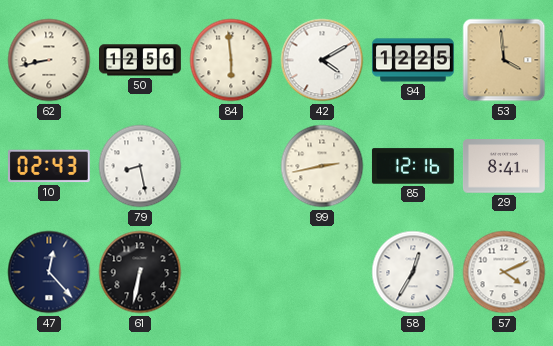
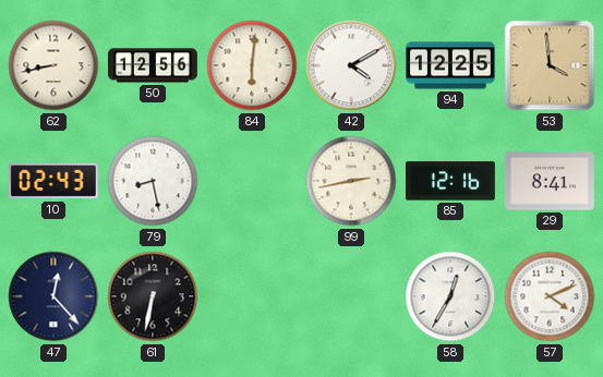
84: 5:59 -> 6:01
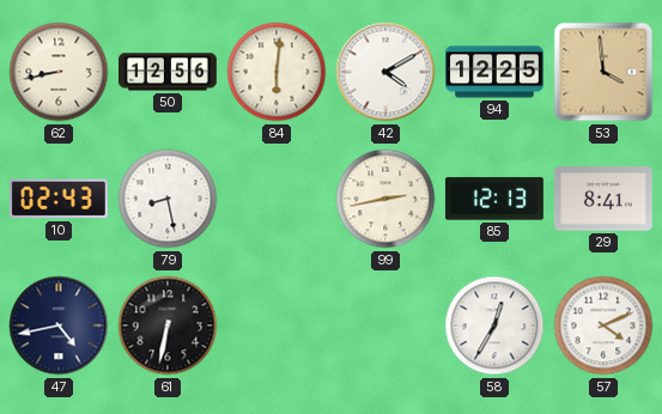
85: 12:16 -> 12:13
47: 12:23 -> 4:43
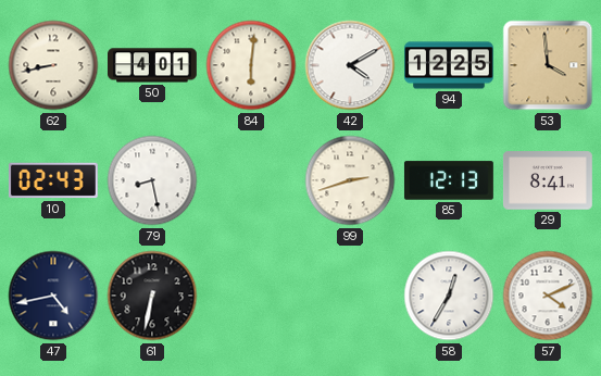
50: 12:56 -> 4:01
99: 2:43 -> 2:42
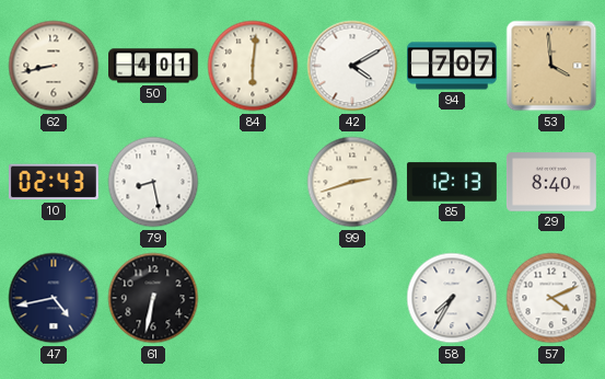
94: 12:25 -> 7:07
29: 8:41 -> 8:40
58: 12:35 -> 7:35
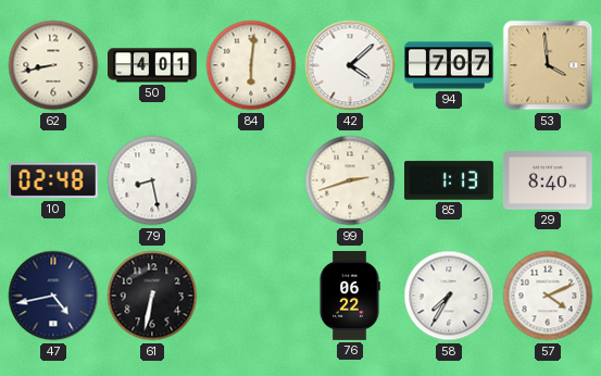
42: 4:10 -> 4:08
10: 02:43 -> 02:48
85: 12:13 -> 1:13
76: none -> 06:22
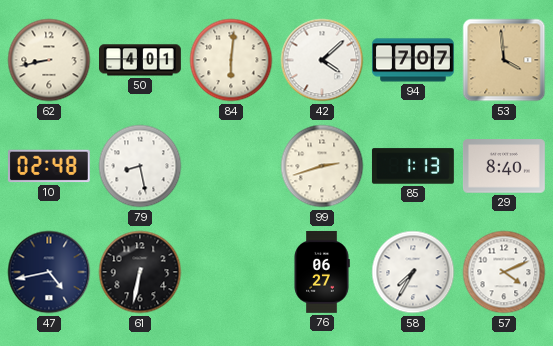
76: 06:22 -> 06:27
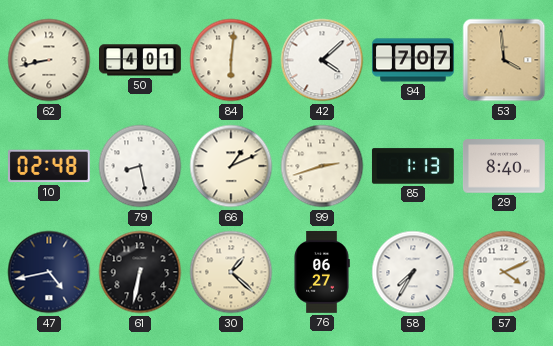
66: none -> 1:11
30: none -> 1:22
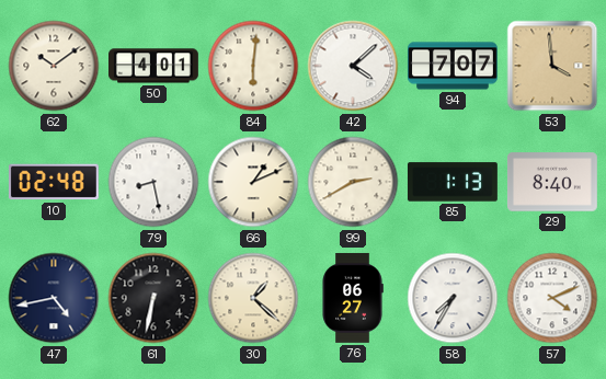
62: 8:43 -> 10:09
99: 2:42 -> 2:40
